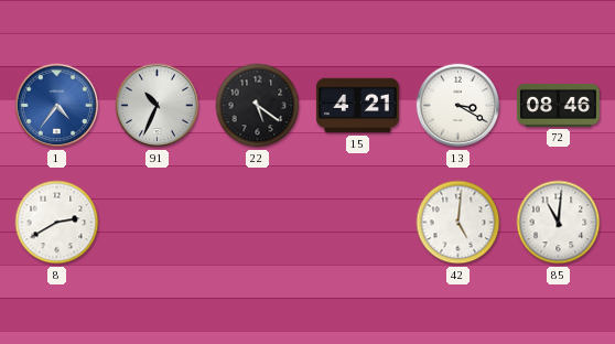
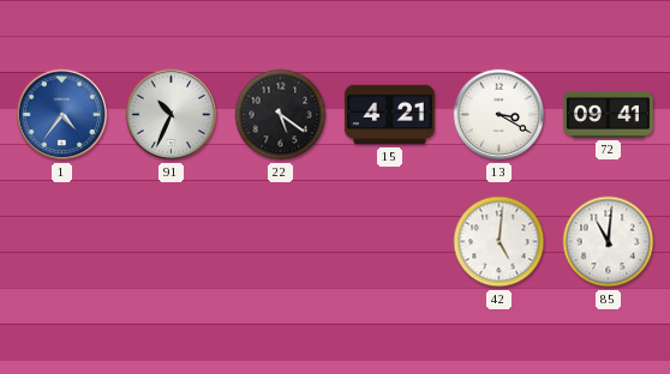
72: 08:46 -> 09:41
8: 2:40 -> none
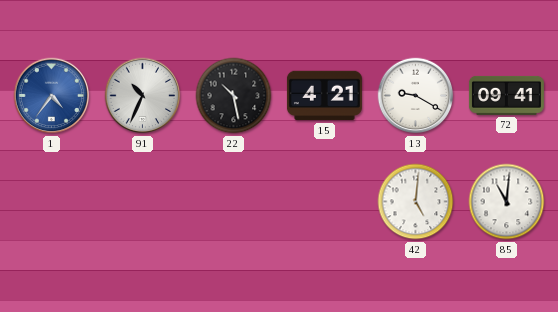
22: 5:21 -> 10:28
13: 3:20 -> 9:20
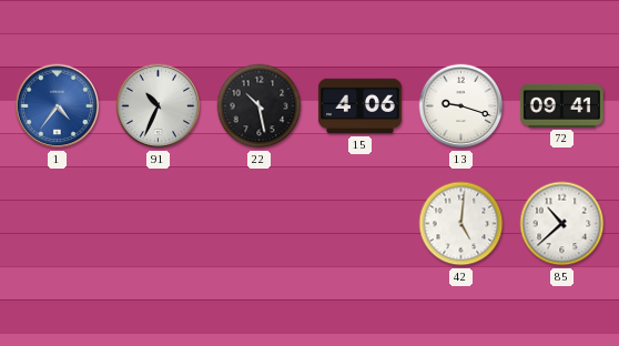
15: 4:21 -> 4:06
13: 9:20 -> 9:18
85: 11:01 -> 10:38
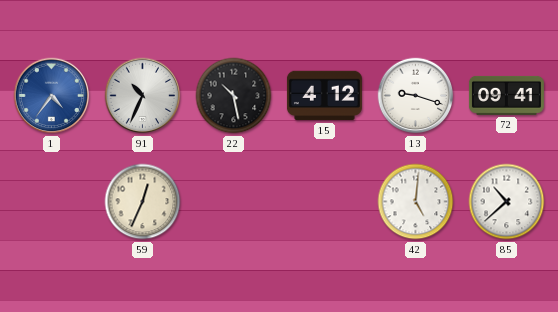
15: 4:06 -> 4:12
59: none -> 12:34
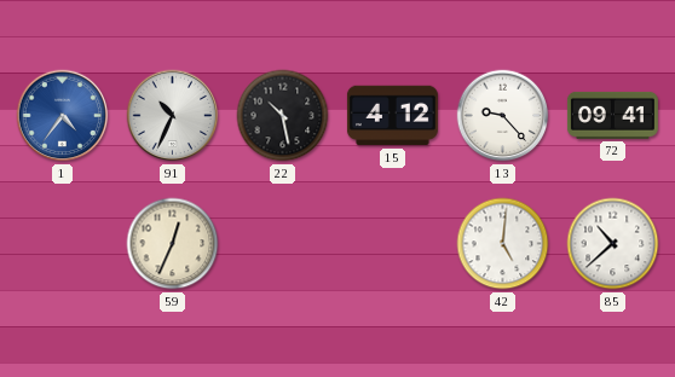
13: 9:18 -> 9:23
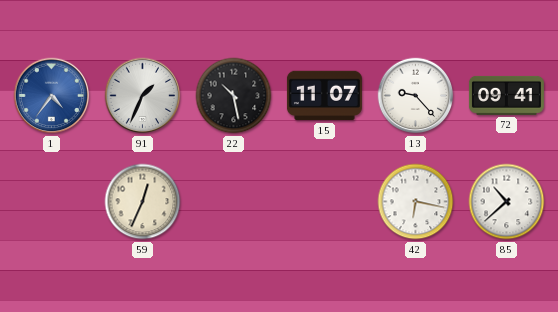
91: 10:34 -> 1:34
15: 4:12 -> 11:07
42: 5:01 -> 6:17
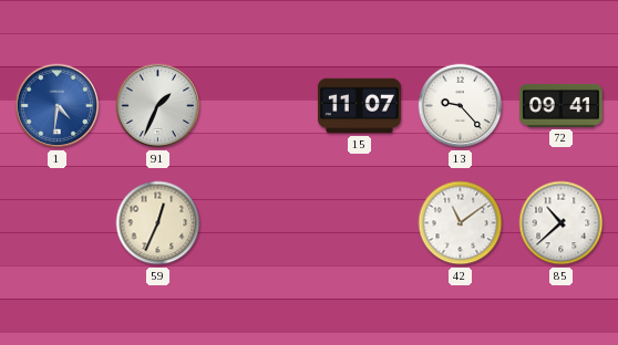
1: 4:36 -> 4:31
22: 10:28 -> none
42: 6:17 -> 11:09
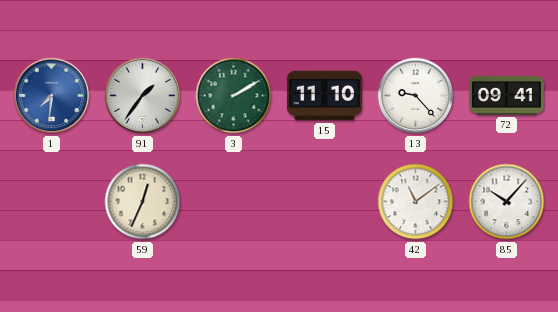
1: 4:31 -> 7:31
91: 1:34 -> 1:36
3: none -> 2:10
15: 11:07 -> 11:10
85: 10:38 -> 10:07
